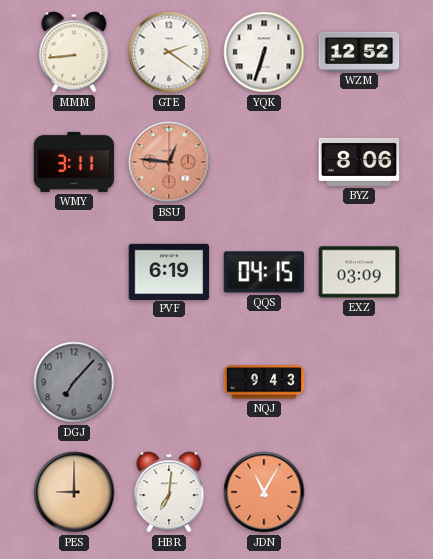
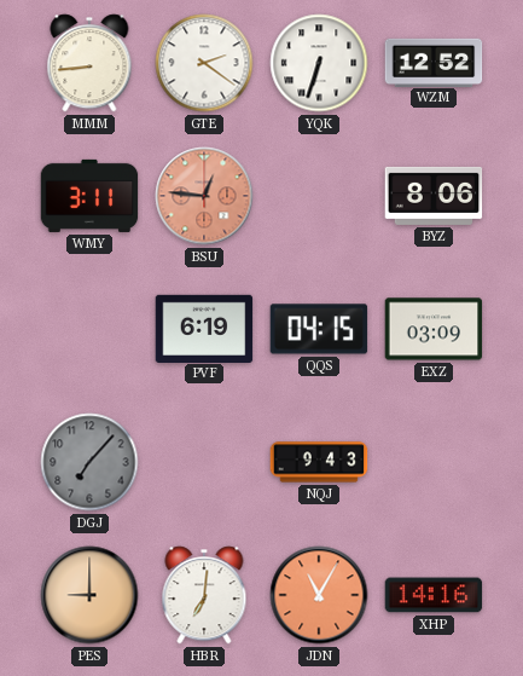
XHP: none -> 14:16
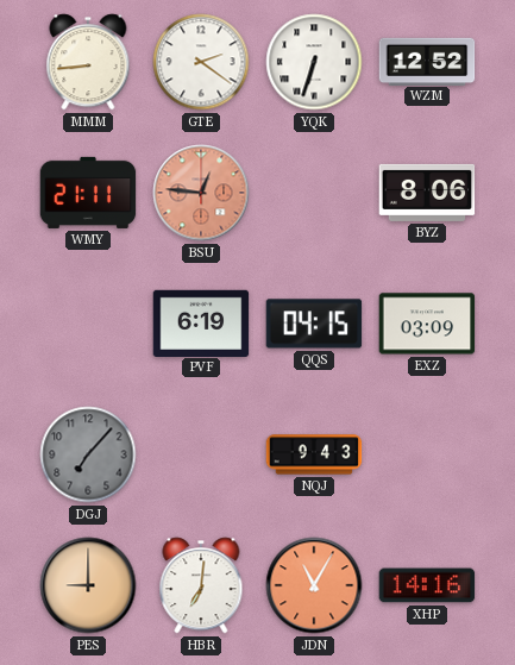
WMY: 3:11 -> 21:11
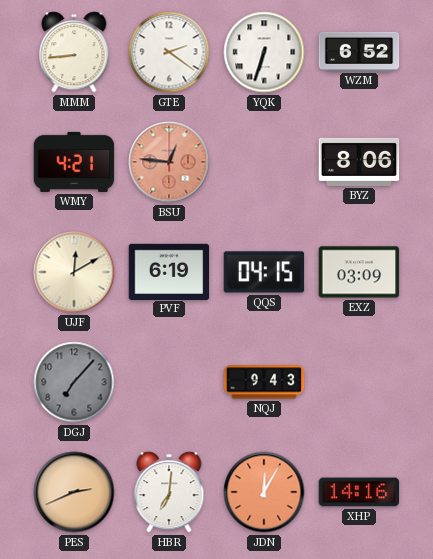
WZM: 12:52 -> 6:52
WMY: 21:11 -> 4:21
UJF: none -> 12:10
PES: 9:00 -> 2:41
JDN: 11:05 -> 12:05
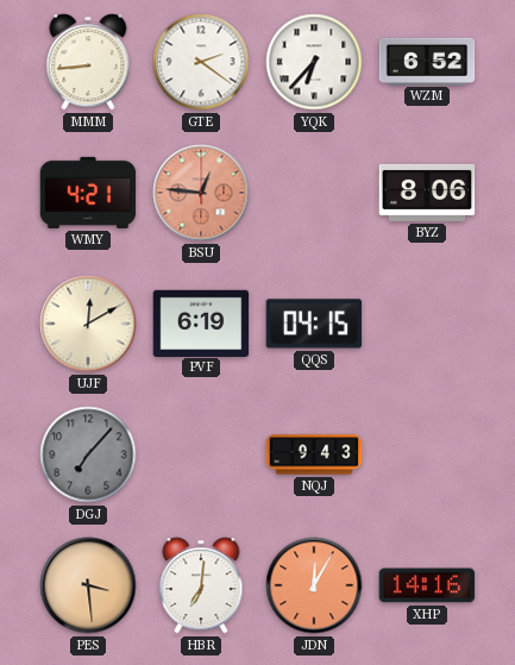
YQK: 6:33 -> 6:37
EXZ: 03:09 -> none
PES: 2:41 -> 3:29
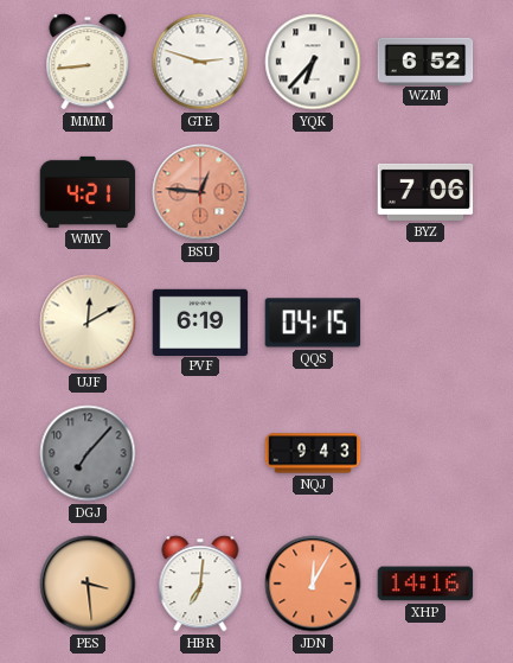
GTE: 2:21 -> 2:48
BYZ: 8:06 -> 7:06
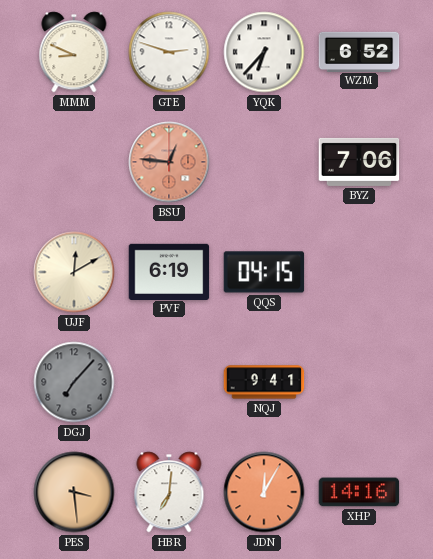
MMM: 8:44 -> 8:49
WMY: 4:21 -> none
NQJ: 9:43 -> 9:41
